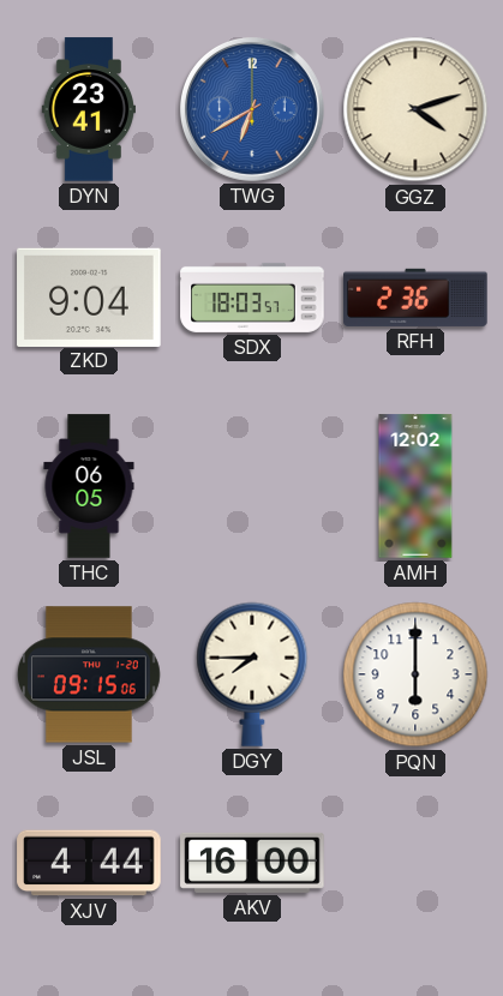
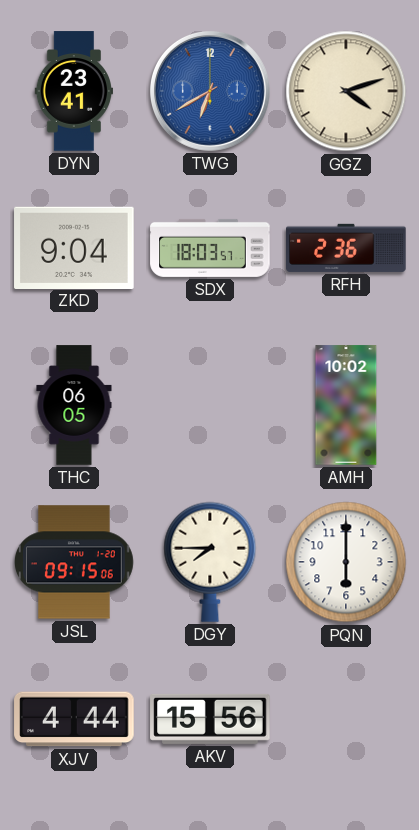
AMH: 12:02 -> 10:02
AKV: 16:00 -> 15:56
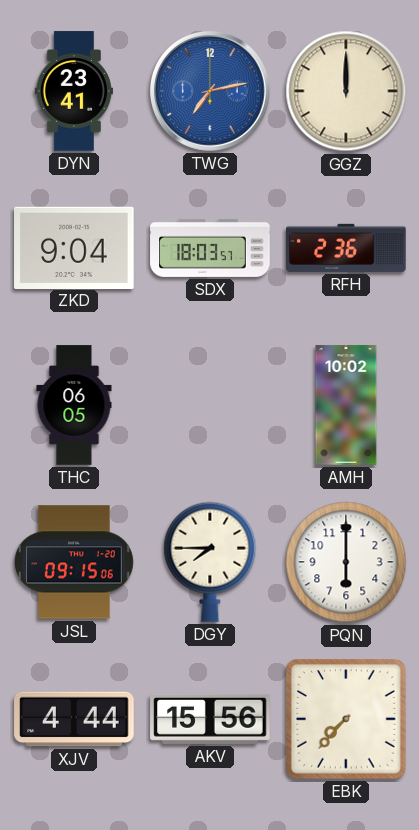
TWG: 6:40 -> 7:13
GGZ: 4:12 -> 12:00
EBK: none -> 7:37
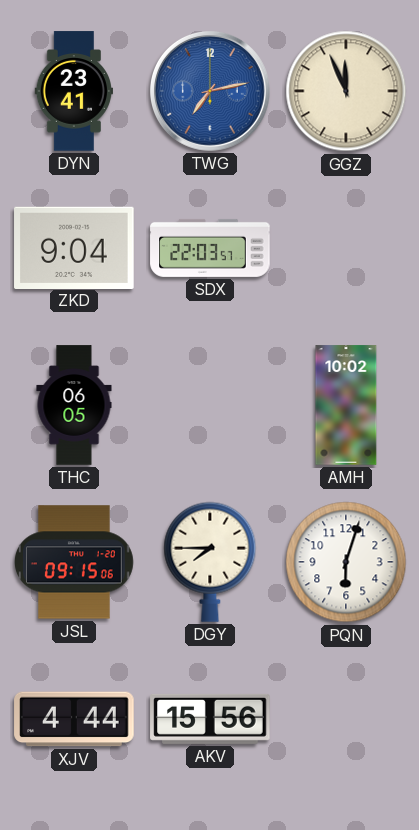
GGZ: 12:00 -> 11:56
SDX: 18:03 -> 22:03
RFH: 2:36 -> none
PQN: 6:00 -> 6:03
EBK: 7:37 -> none
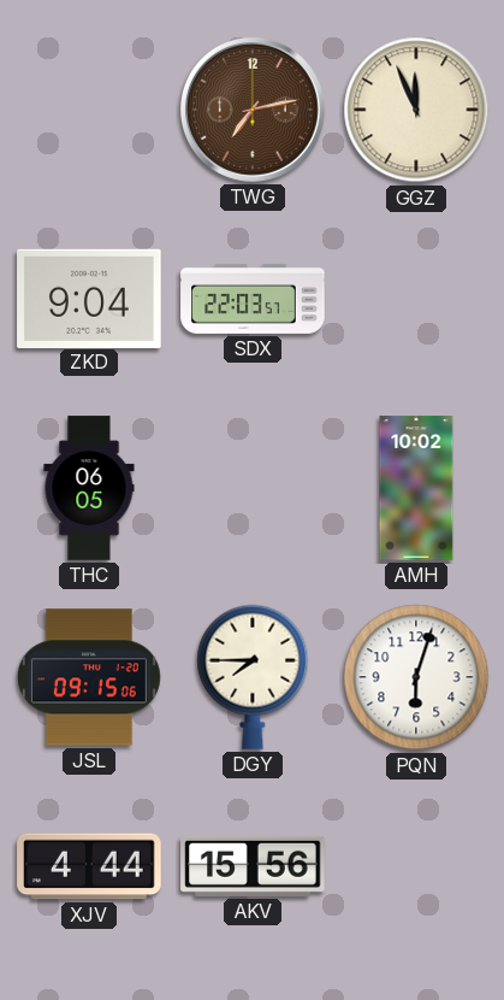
DYN: 23:41 -> none
TWG dial: blue -> brown
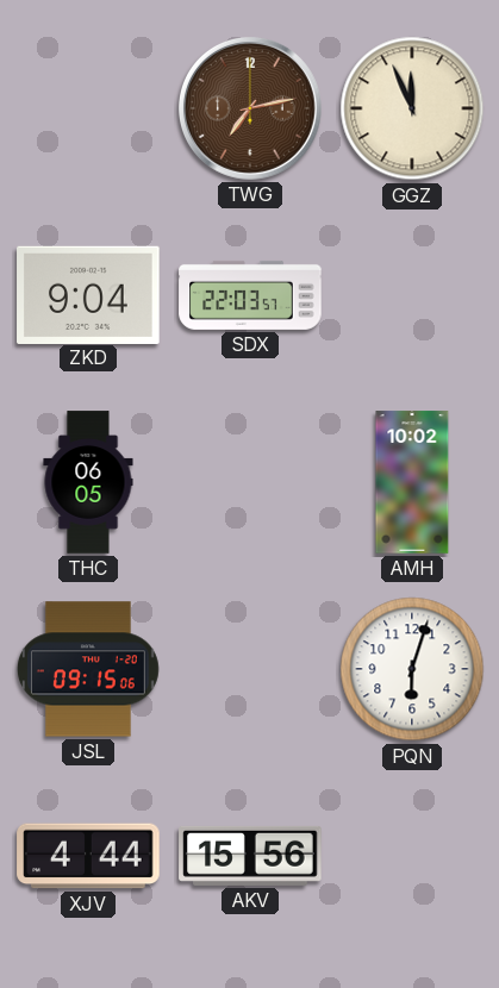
DGY: 7:45 -> none
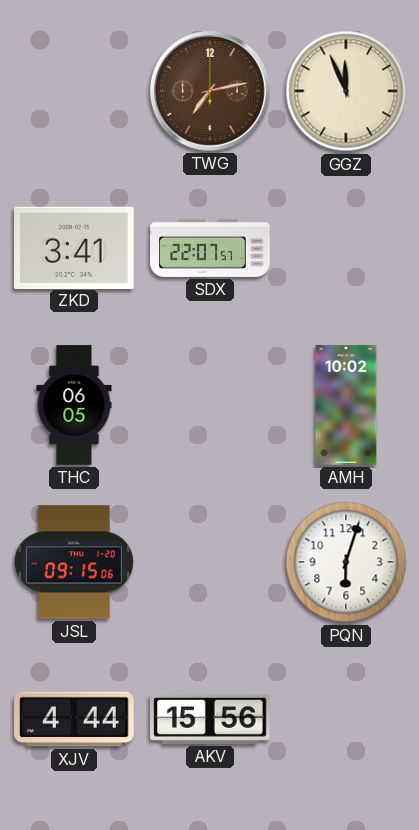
ZKD: 9:04 -> 3:41
SDX: 22:03 -> 22:07
